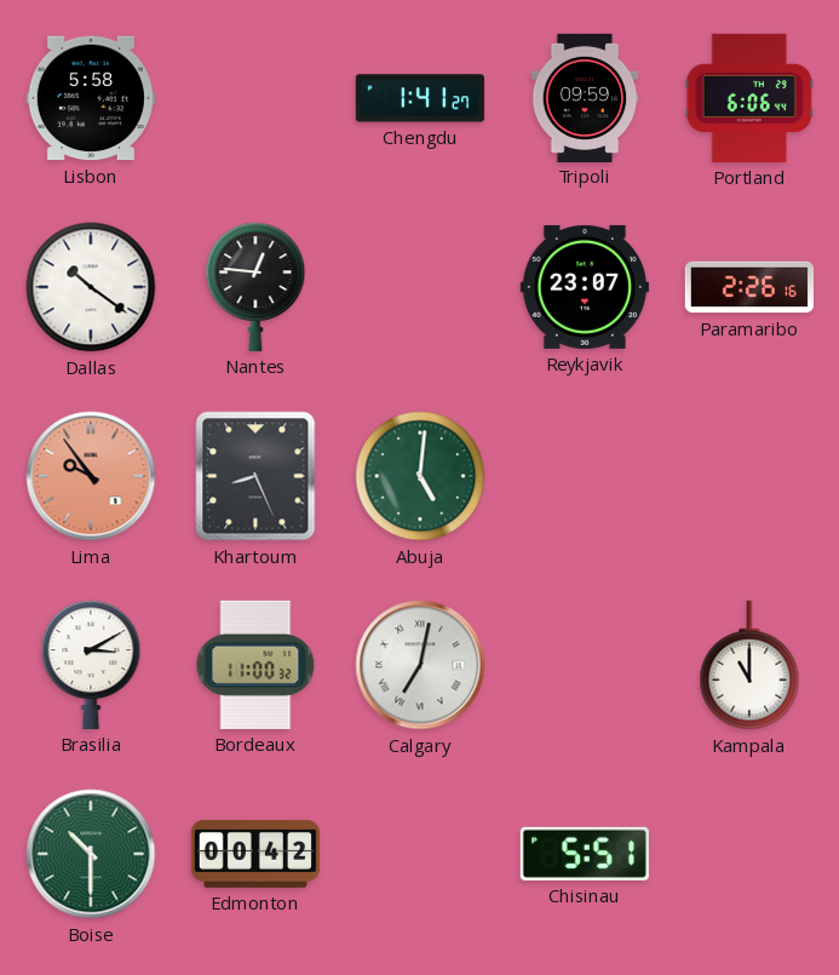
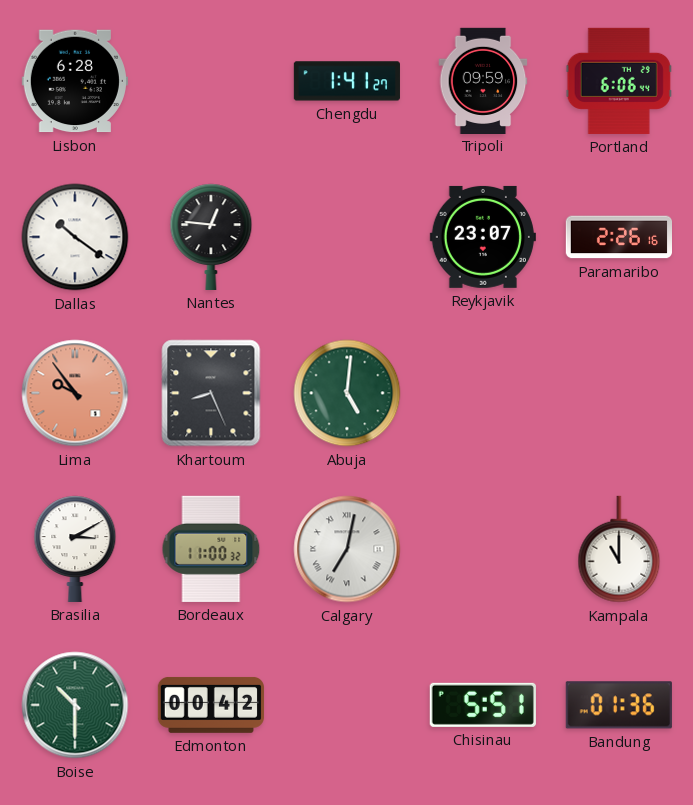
Lisbon: 5:58 -> 6:28
Bandung: none -> 01:36
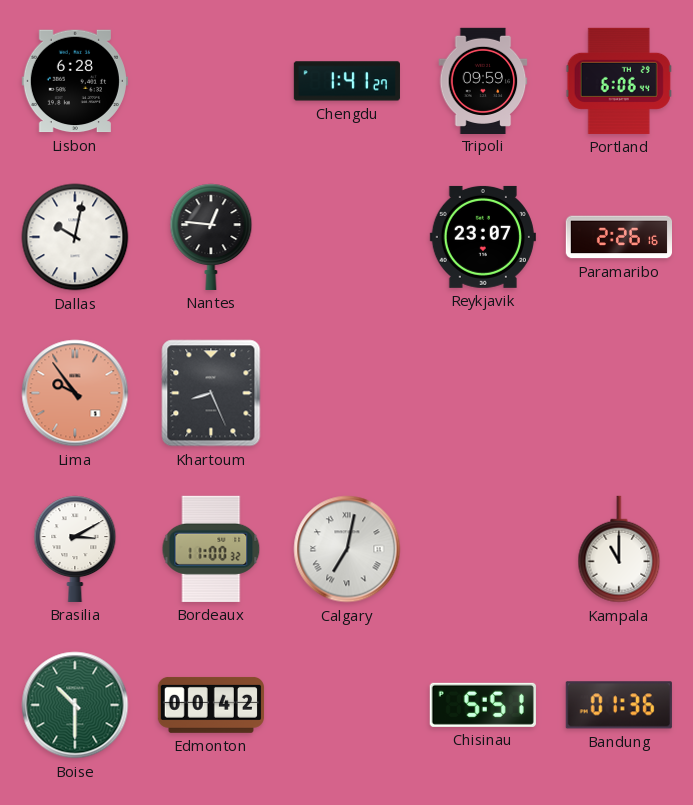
Dallas: 10:21 -> 10:02
Abuja: 5:01 -> none
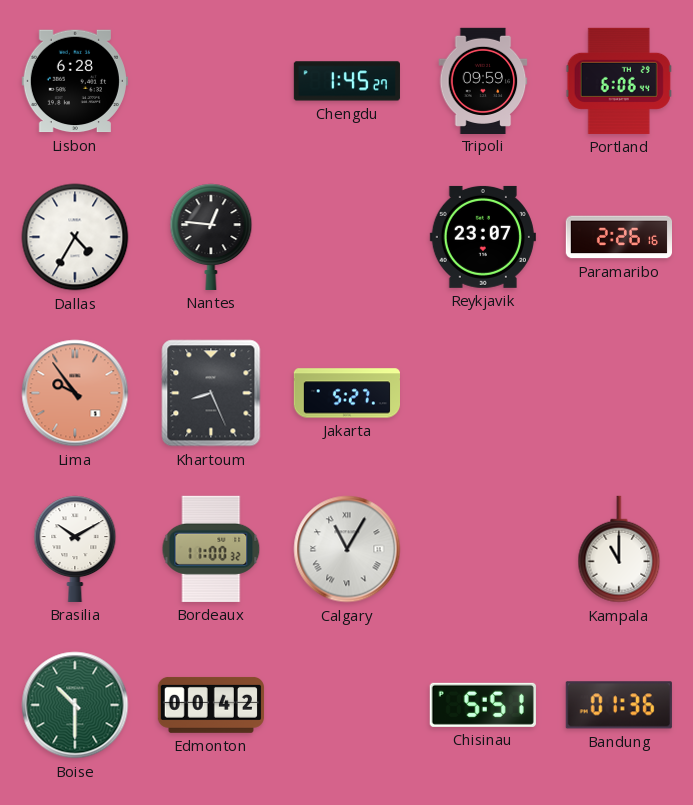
Chengdu: 1:41 -> 1:45
Dallas: 10:02 -> 4:35
Jakarta: none -> 5:27
Brasilia: 3:10 -> 10:10
Calgary: 7:02 -> 11:05
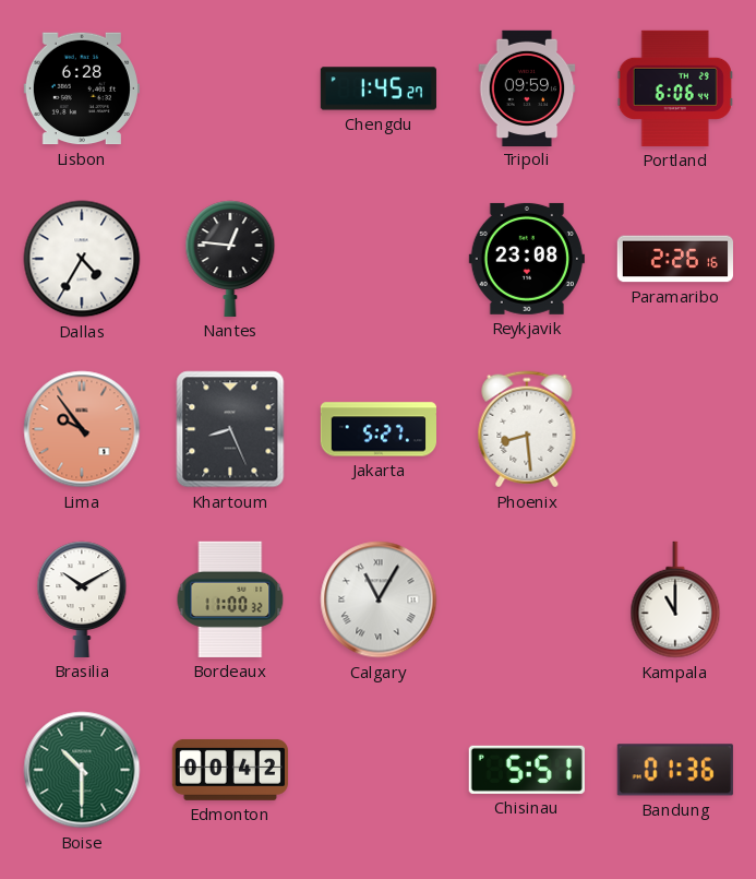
Reykjavik: 23:07 -> 23:08
Phoenix: none -> 8:29
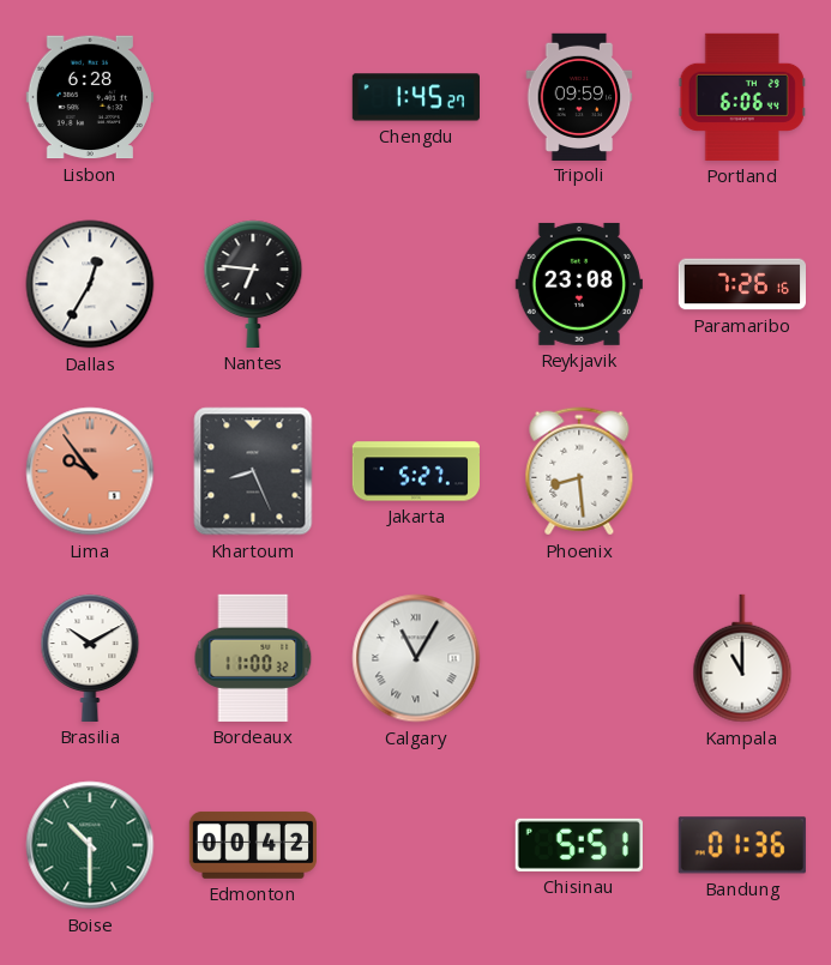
Dallas: 4:35 -> 12:35
Nantes: 12:46 -> 6:46
Paramaribo: 2:26 -> 7:26
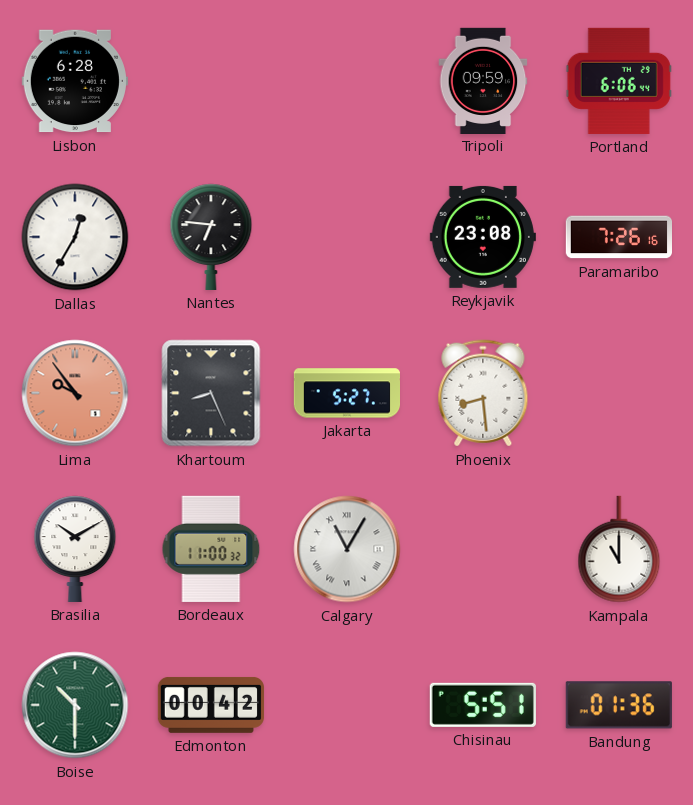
Chengdu: 1:45 -> none
